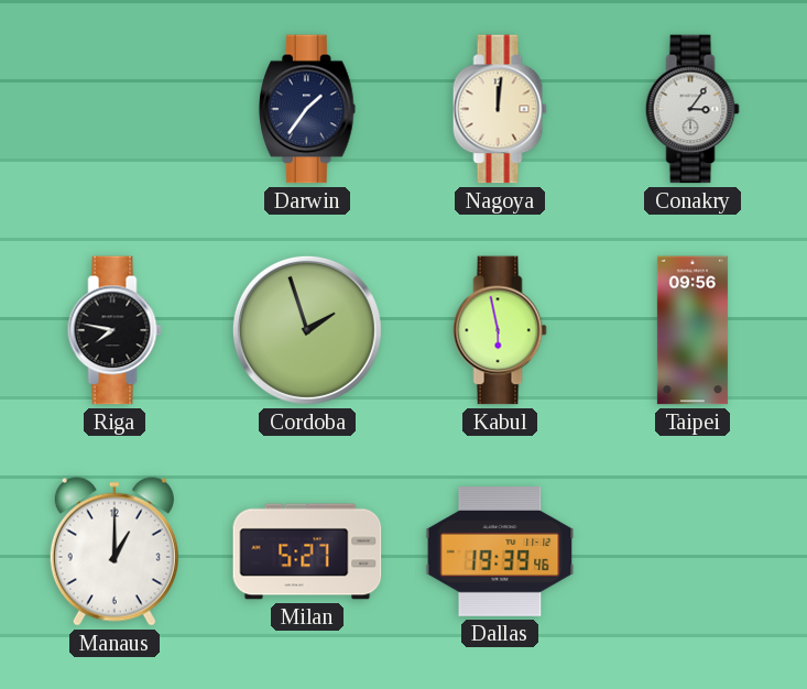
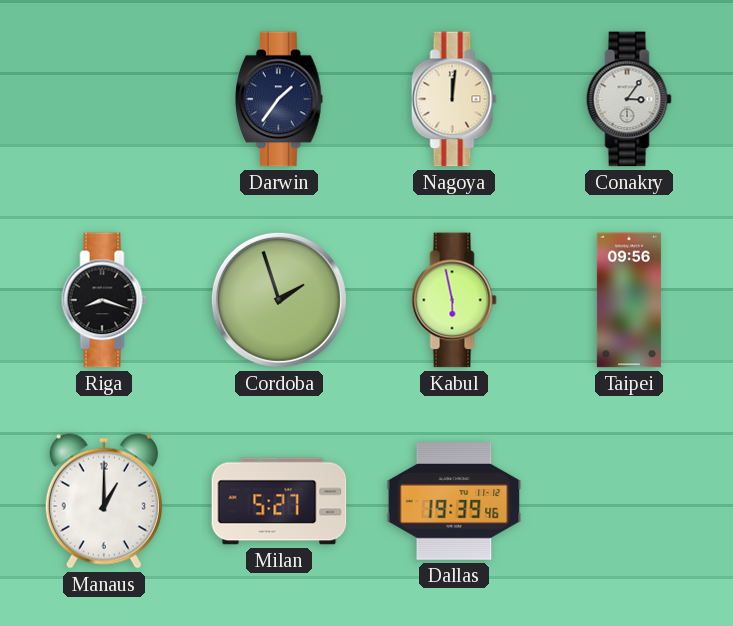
Riga: 7:47 -> 8:18
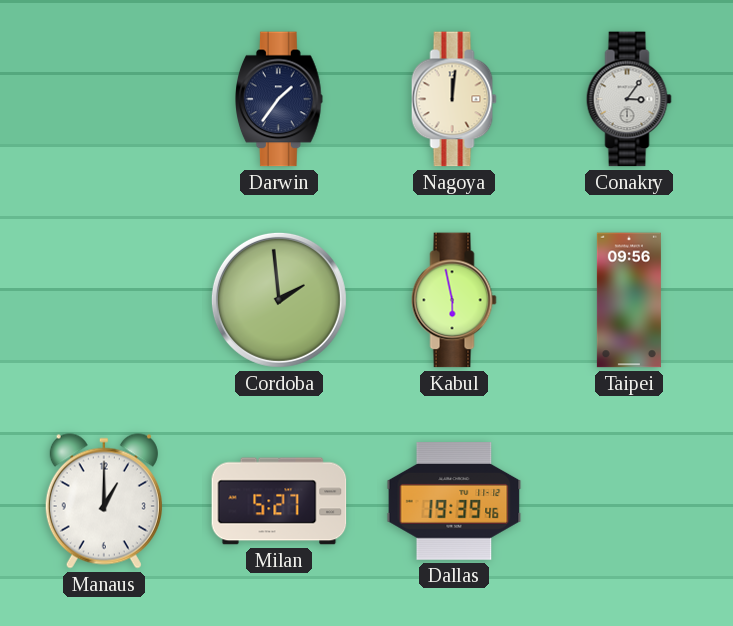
Riga: 8:18 -> none
Cordoba: 1:57 -> 1:59
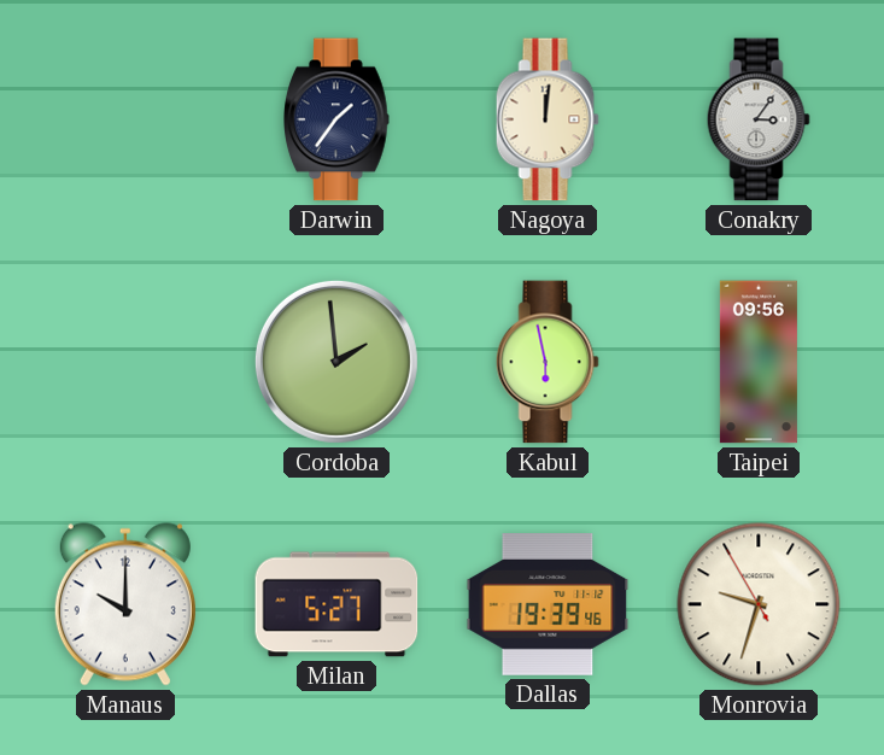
Manaus: 1:00 -> 10:00
Monrovia: none -> 9:32
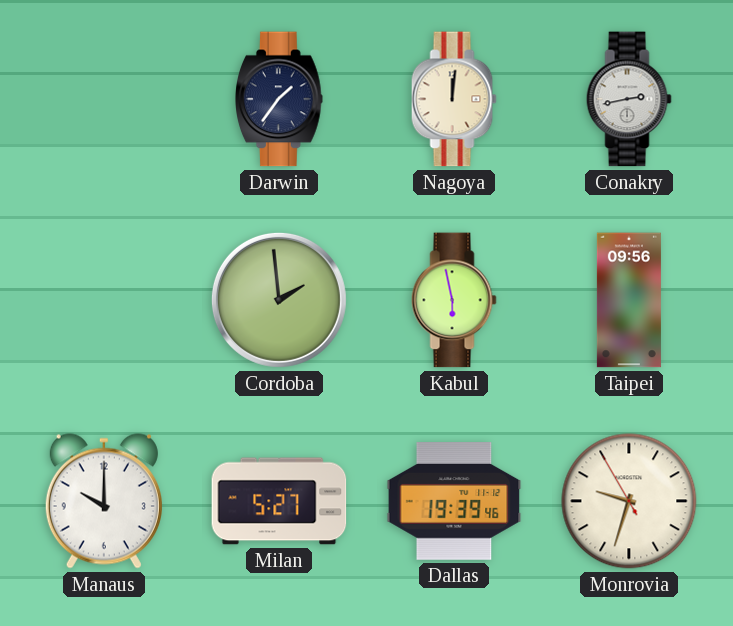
Conakry: 3:06 -> 2:43
